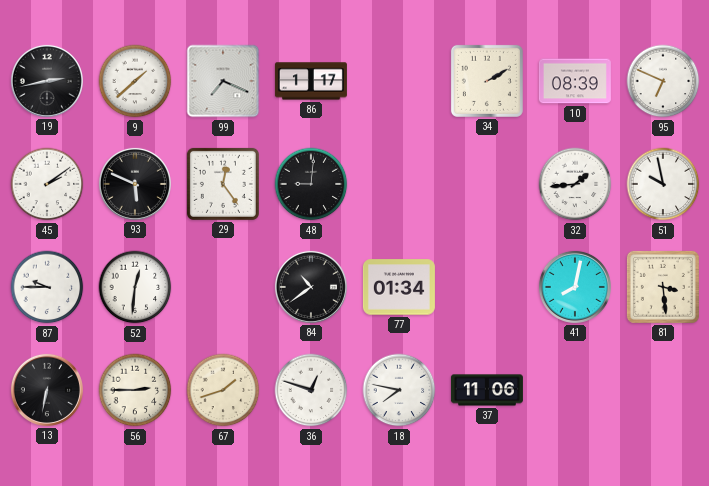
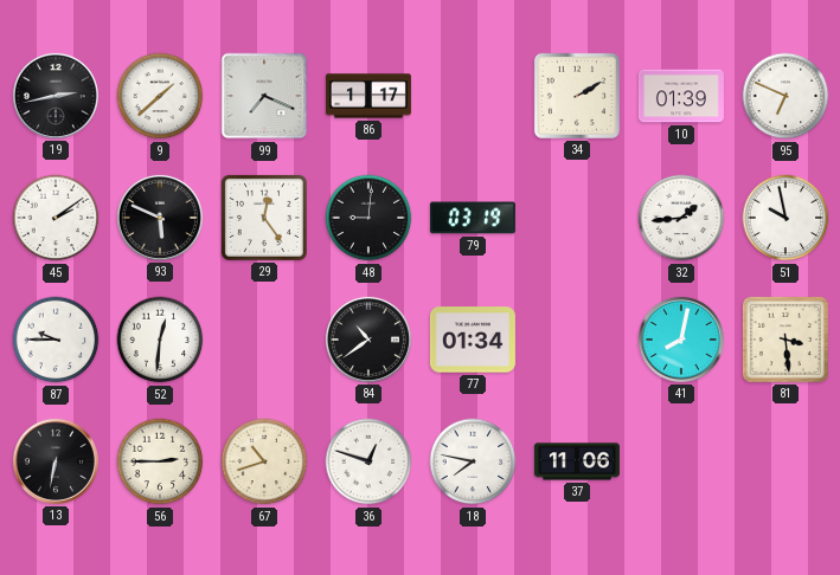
10: 08:39 -> 01:39
79: none -> 03:19
67: 1:42 -> 10:42
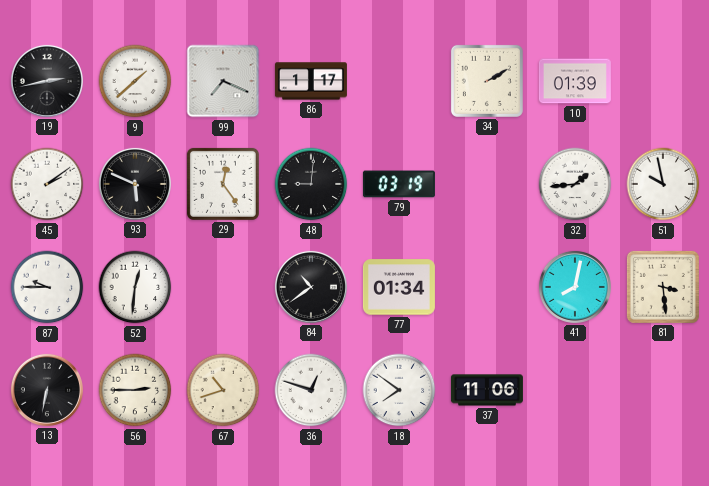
95: 6:49 -> none
18: 7:47 -> 7:51
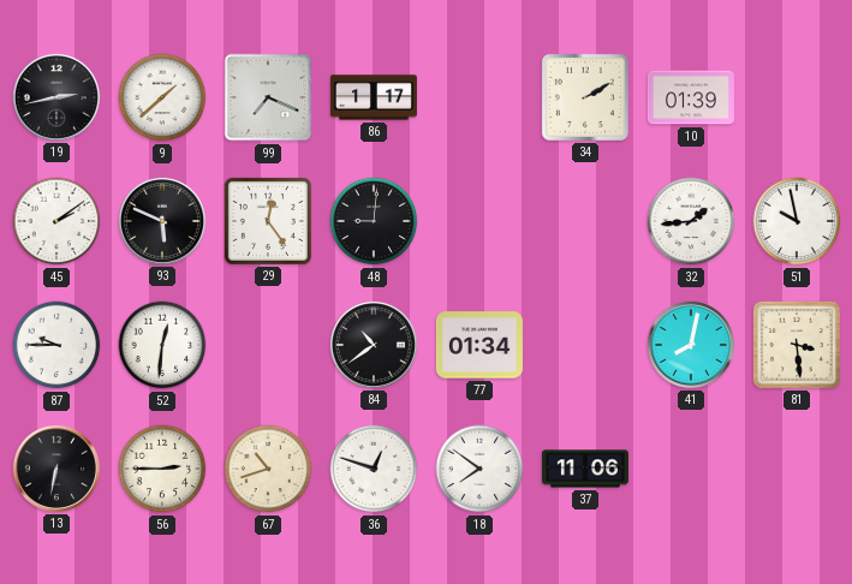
79: 03:19 -> none
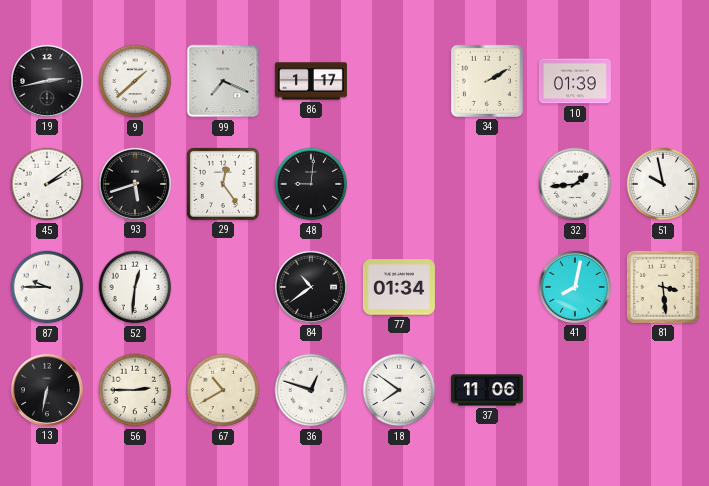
93: 5:49 -> 5:42
67: 10:42 -> 10:40
